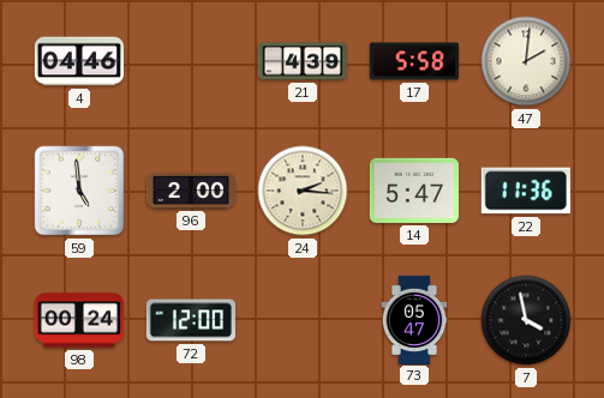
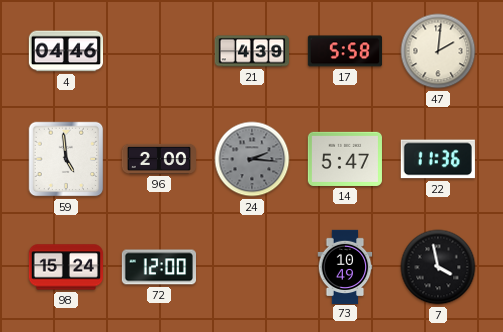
24 dial: cream -> grey
98: 00:24 -> 15:24
73: 05:47 -> 10:49
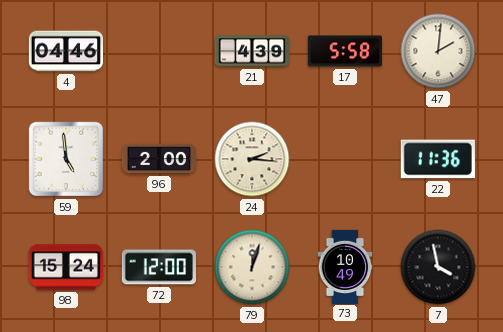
24 dial: grey -> cream
14: 5:47 -> none
79: none -> 12:03
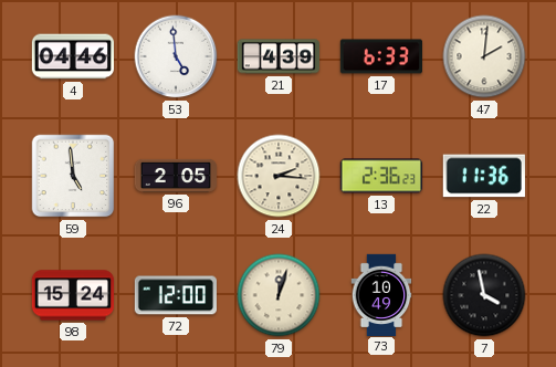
53: none -> 4:59
17: 5:58 -> 6:33
96: 2:00 -> 2:05
13: none -> 2:36
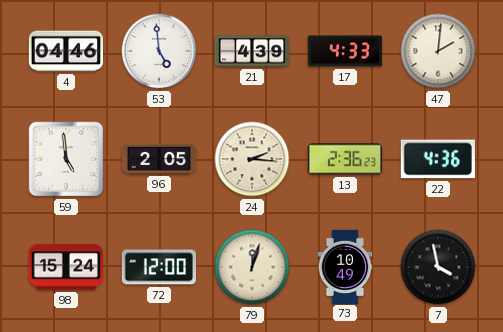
17: 6:33 -> 4:33
22: 11:36 -> 4:36
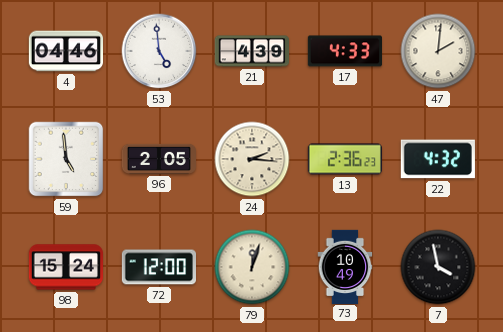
22: 4:36 -> 4:32
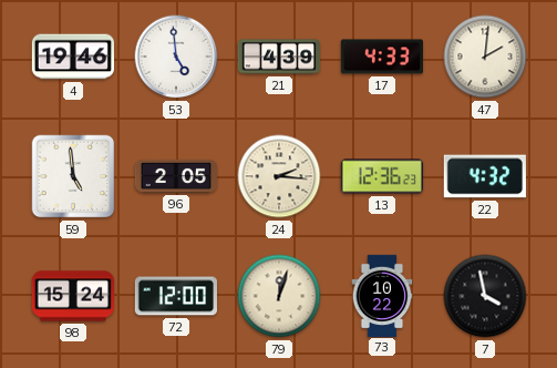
4: 04:46 -> 19:46
13: 2:36 -> 12:36
73: 10:49 -> 10:22
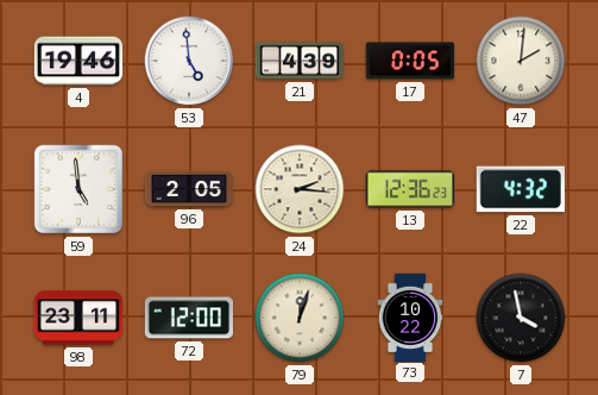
17: 4:33 -> 0:05
98: 15:24 -> 23:11
